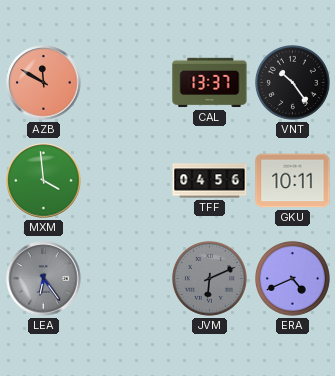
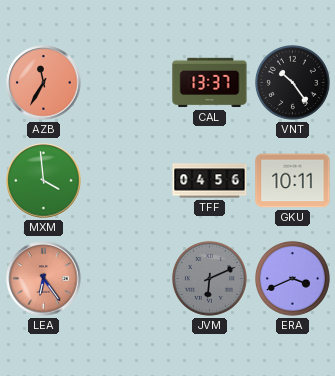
AZB: 11:50 -> 11:35
LEA dial: grey -> salmon
ERA: 4:41 -> 3:41
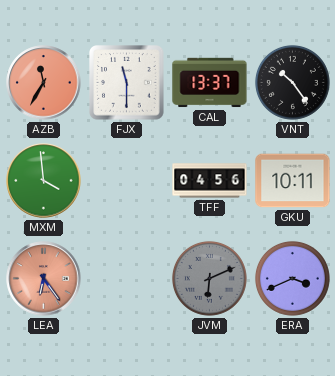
FJX: none -> 11:30
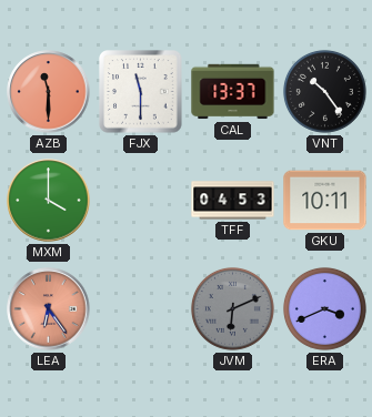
AZB: 11:35 -> 11:30
MXM: 3:59 -> 4:00
TFF: 04:56 -> 04:53
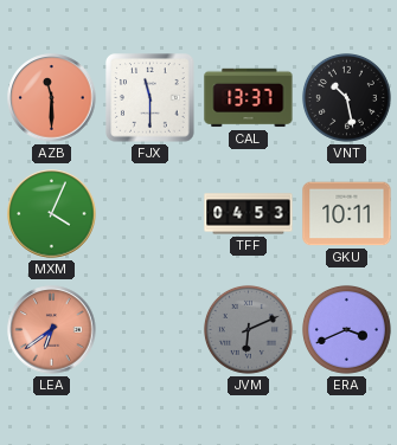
VNT: 10:24 -> 10:28
MXM: 4:00 -> 4:04
LEA: 6:24 -> 6:39
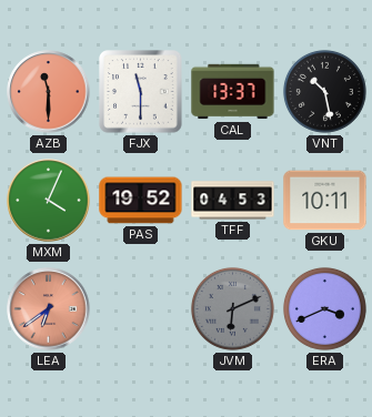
PAS: none -> 19:52
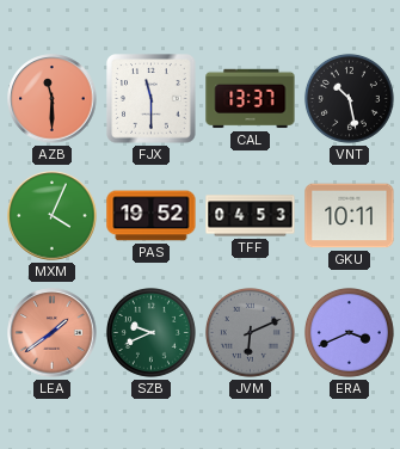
LEA: 6:39 -> 1:39
SZB: none -> 9:41
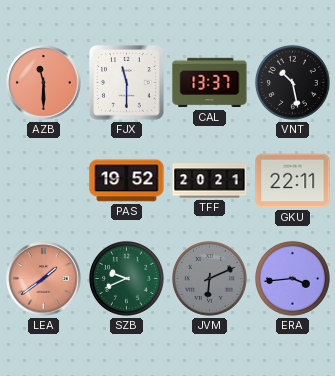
MXM: 4:04 -> none
TFF: 04:53 -> 20:21
GKU: 10:11 -> 22:11
ERA: 3:41 -> 3:44
